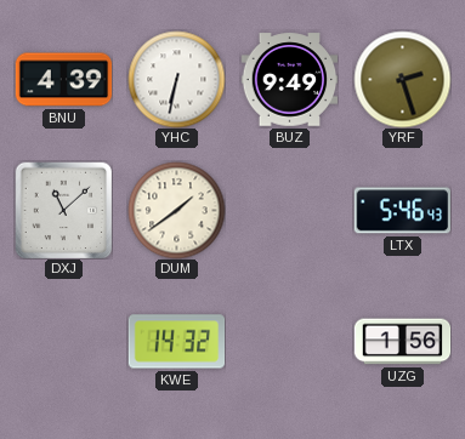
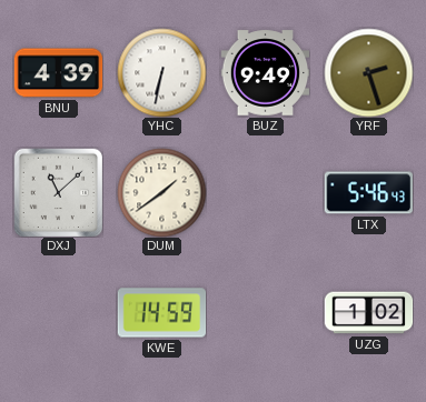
KWE: 14:32 -> 14:59
UZG: 1:56 -> 1:02
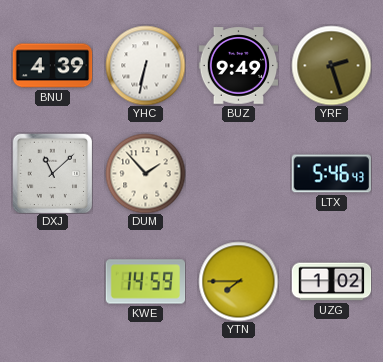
DUM: 1:39 -> 1:53
YTN: none -> 7:45
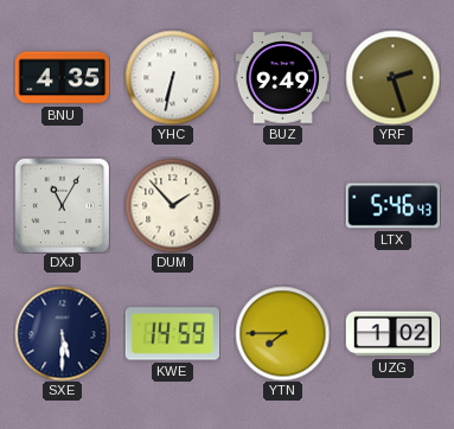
BNU: 4:39 -> 4:35
DXJ: 11:08 -> 11:05
SXE: none -> 5:30
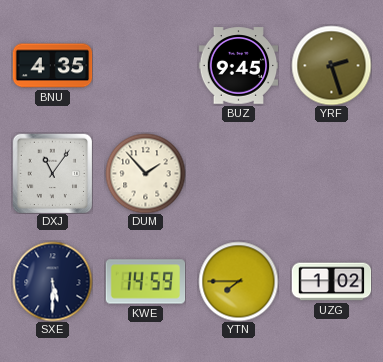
YHC: 6:32 -> none
BUZ: 9:49 -> 9:45
DXJ: 11:05 -> 11:06
LTX: 5:46 -> none
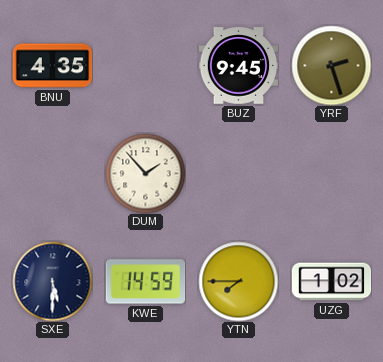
DXJ: 11:06 -> none
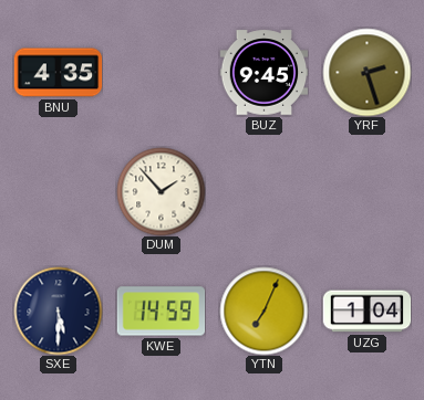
YTN: 7:45 -> 7:04
UZG: 1:02 -> 1:04
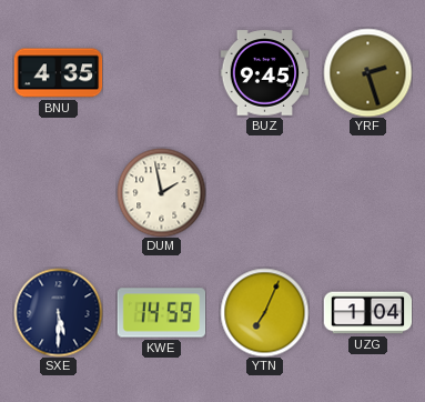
DUM: 1:53 -> 1:58
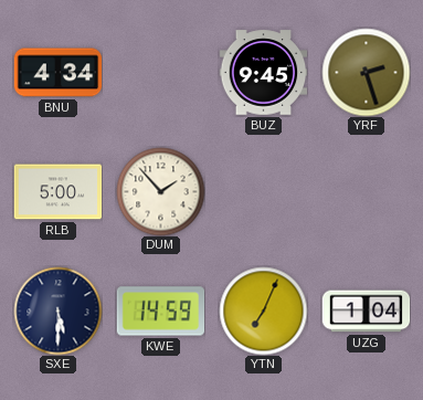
BNU: 4:35 -> 4:34
RLB: none -> 5:00
DUM: 1:58 -> 1:53
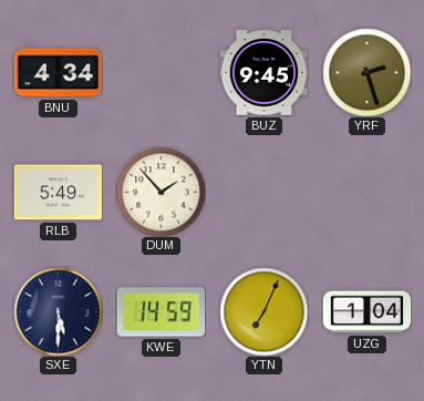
RLB: 5:00 -> 5:49
